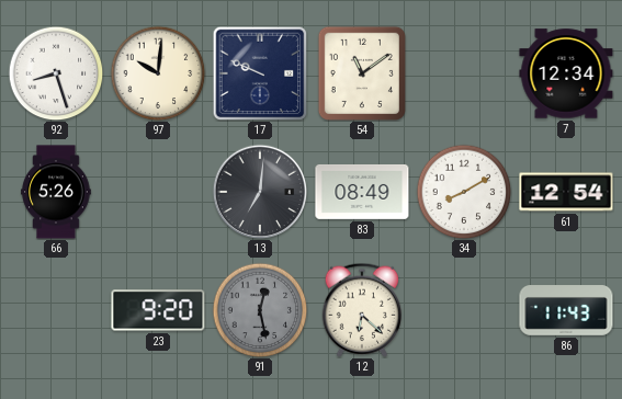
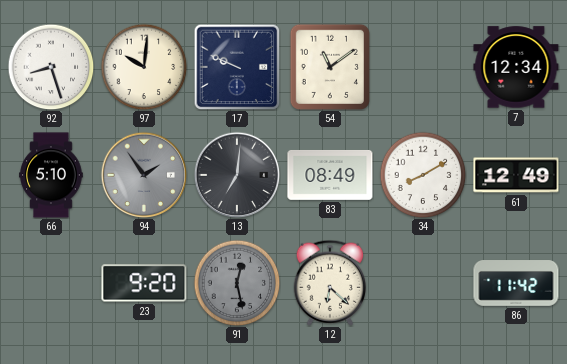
66: 5:26 -> 5:10
94: none -> 1:54
61: 12:54 -> 12:49
86: 11:43 -> 11:42
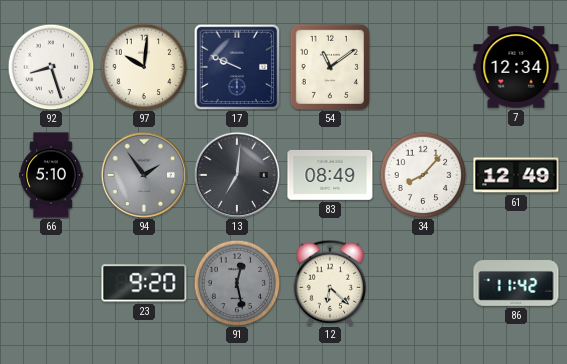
34: 8:10 -> 8:07
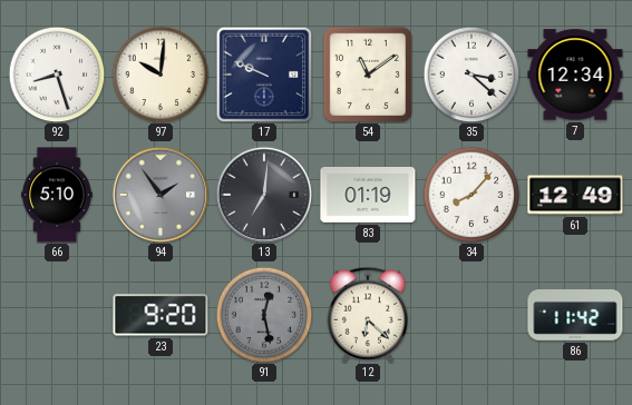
35: none -> 3:22
83: 08:49 -> 01:19
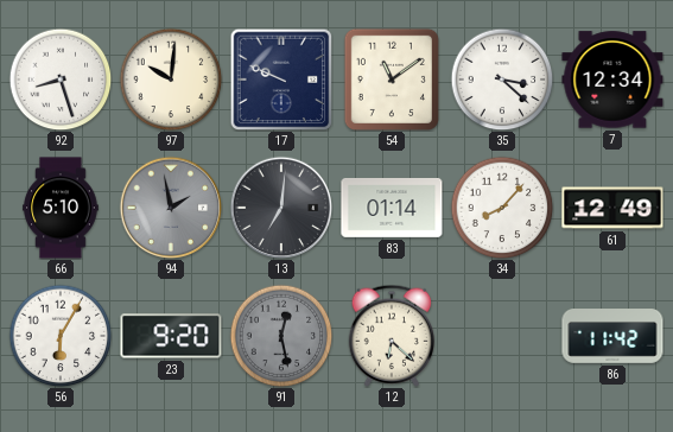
94: 1:54 -> 1:58
83: 01:19 -> 01:14
56: none -> 6:05
